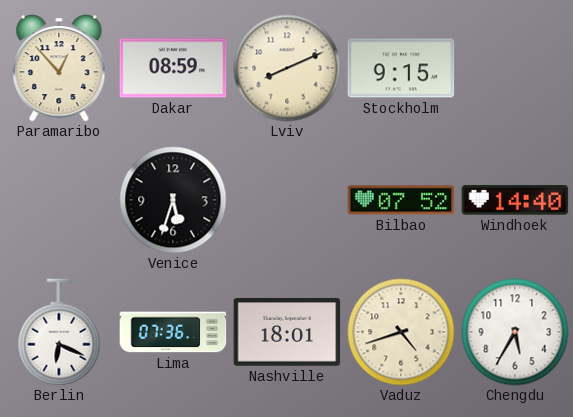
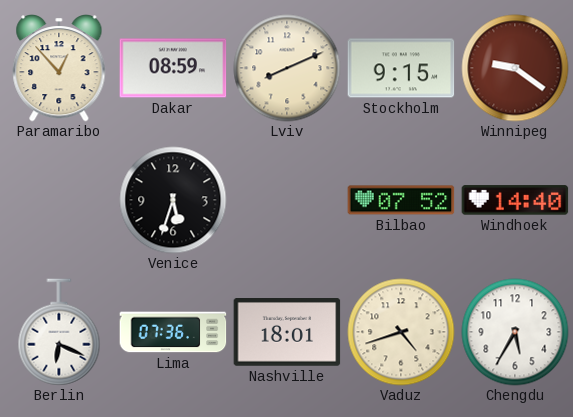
Winnipeg: none -> 9:21
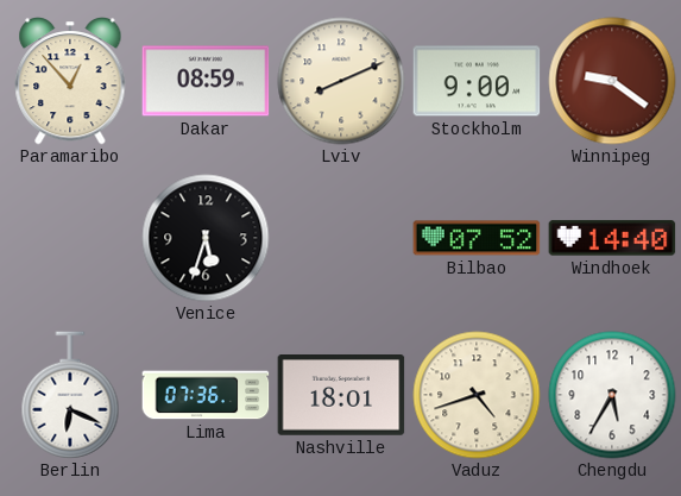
Stockholm: 9:15 -> 9:00
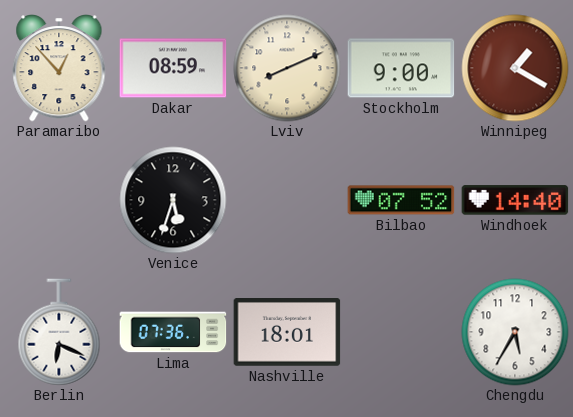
Winnipeg: 9:21 -> 1:20
Vaduz: 4:42 -> none
